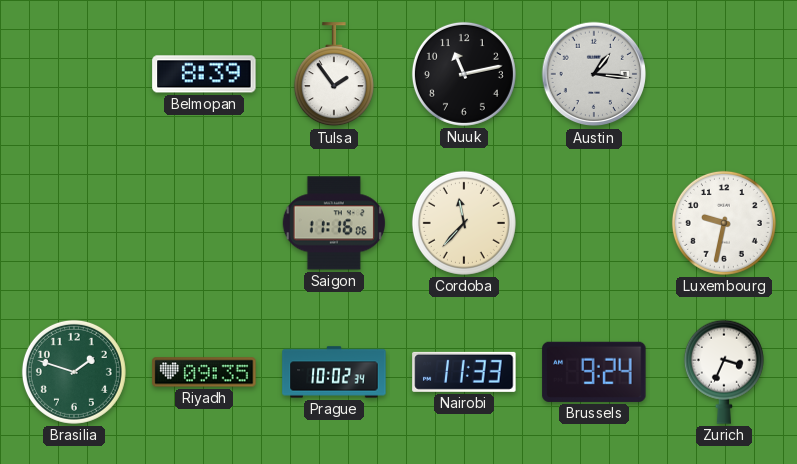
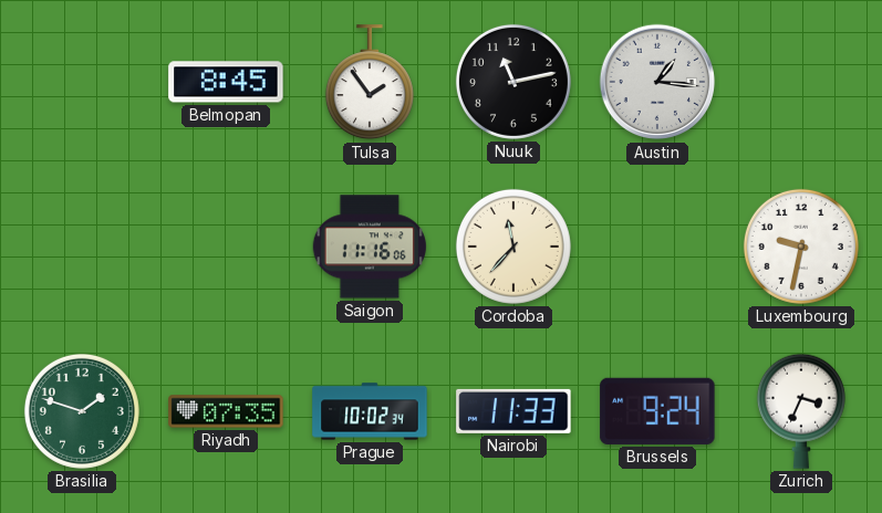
Belmopan: 8:39 -> 8:45
Riyadh: 09:35 -> 07:35
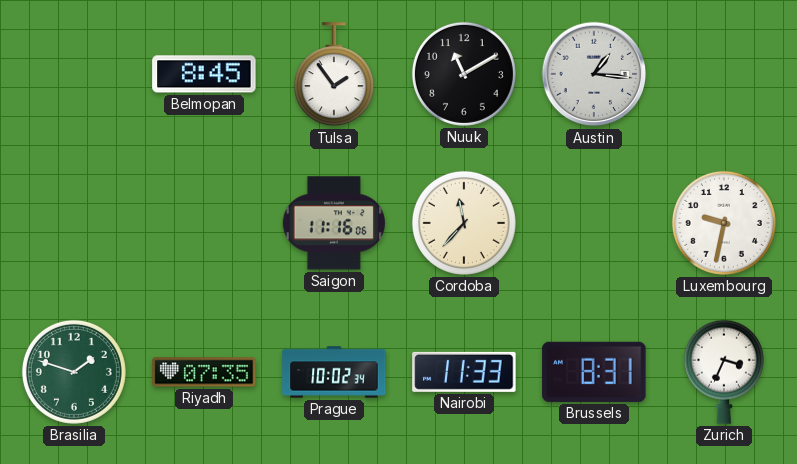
Nuuk: 11:13 -> 11:10
Brussels: 9:24 -> 8:31
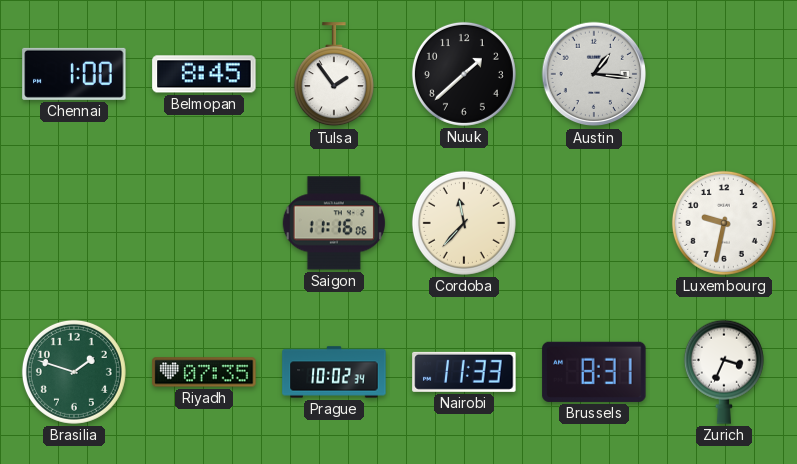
Chennai: none -> 1:00
Nuuk: 11:10 -> 1:38
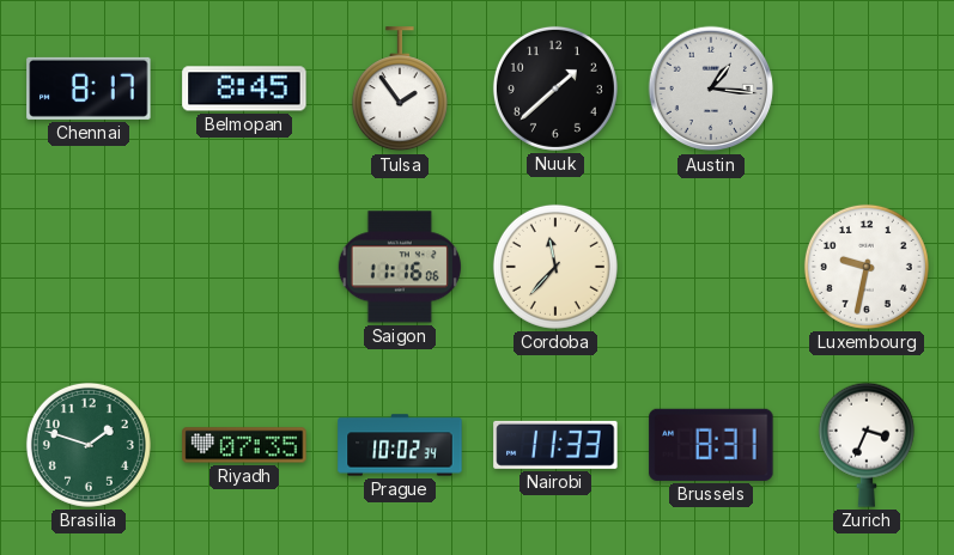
Chennai: 1:00 -> 8:17
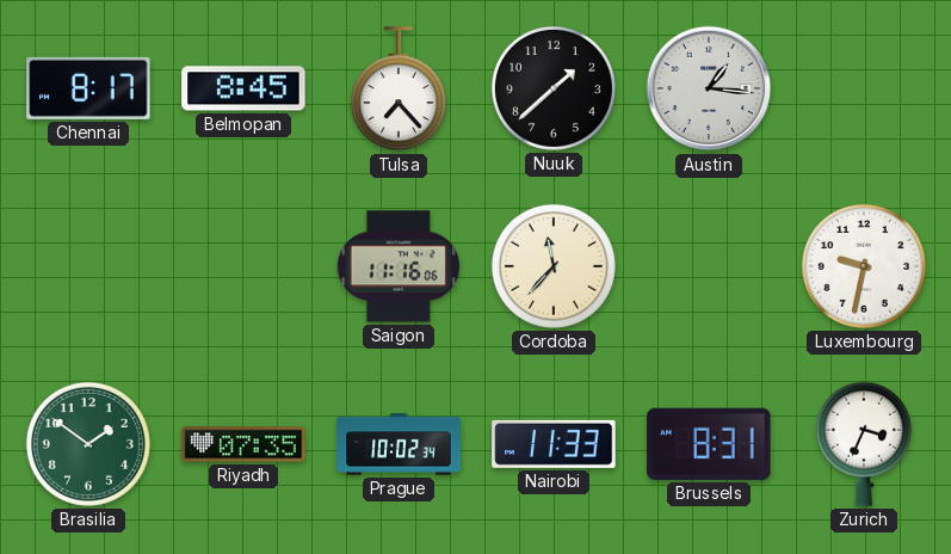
Tulsa: 1:54 -> 7:23
Brasilia: 1:48 -> 1:51
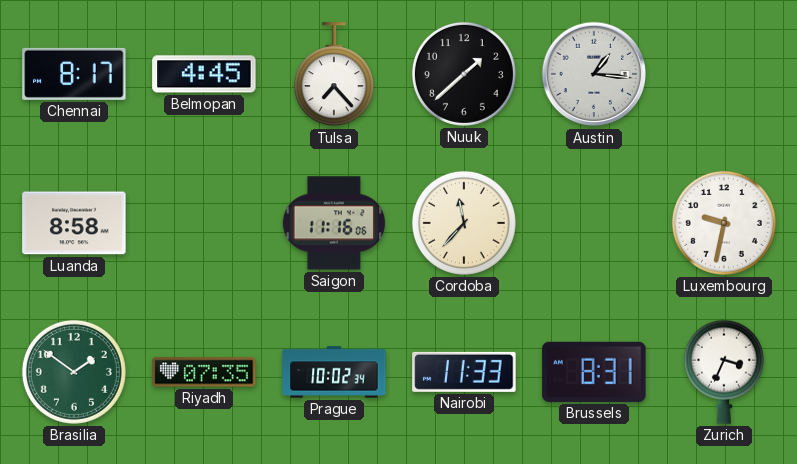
Belmopan: 8:45 -> 4:45
Luanda: none -> 8:58
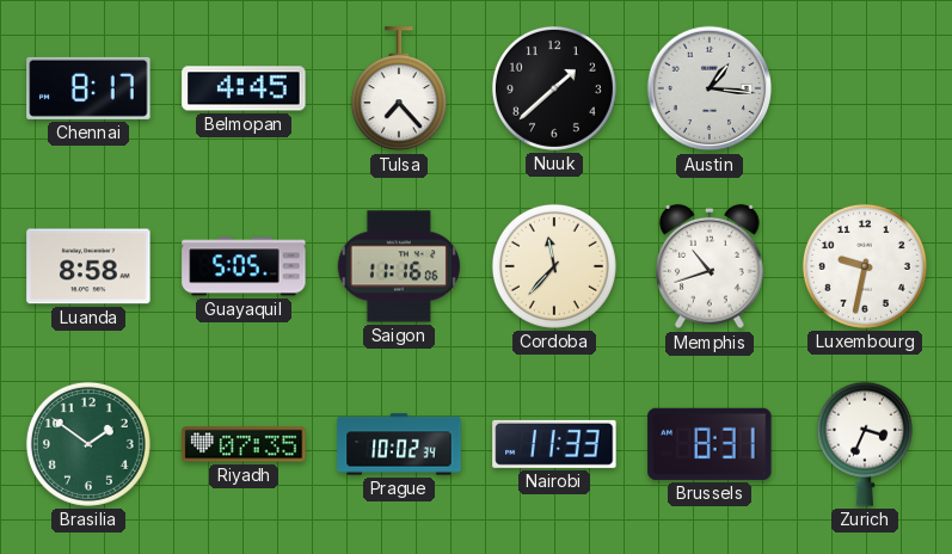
Guayaquil: none -> 5:05
Memphis: none -> 10:42
